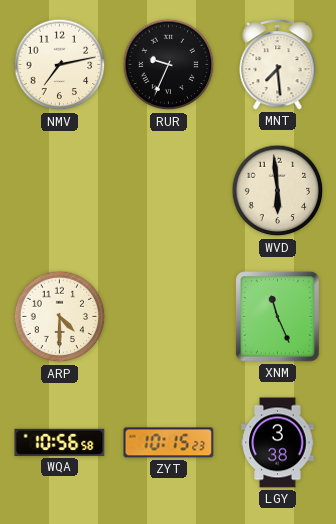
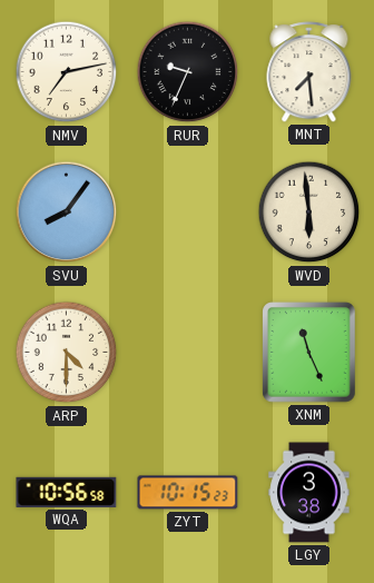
SVU: none -> 8:06
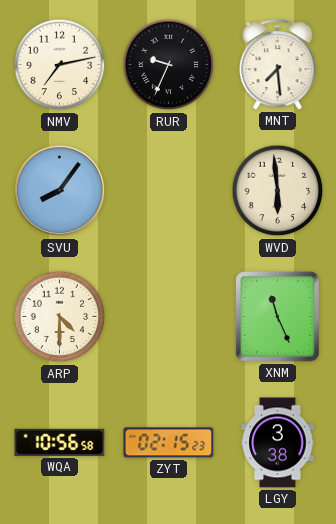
ZYT: 10:15 -> 02:15
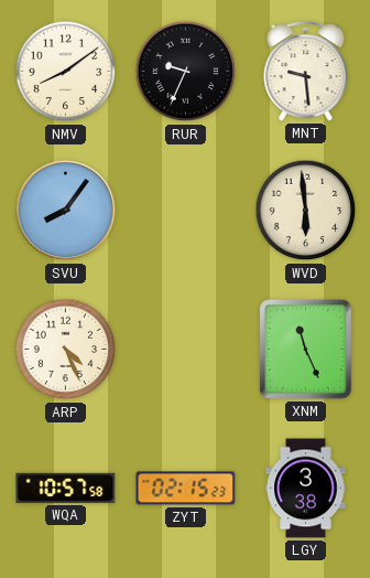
NMV: 7:13 -> 8:09
MNT: 7:29 -> 9:29
ARP: 4:30 -> 4:26
WQA: 10:56 -> 10:57
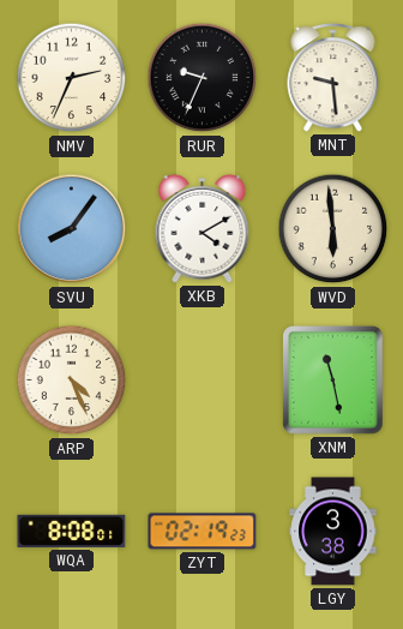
NMV: 8:09 -> 2:34
XKB: none -> 4:10
XNM: 11:26 -> 11:28
WQA: 10:57 -> 8:08
ZYT: 02:15 -> 02:19
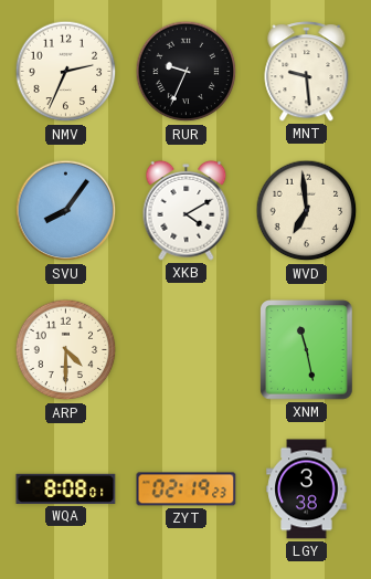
WVD: 5:59 -> 6:59
ARP: 4:26 -> 4:30
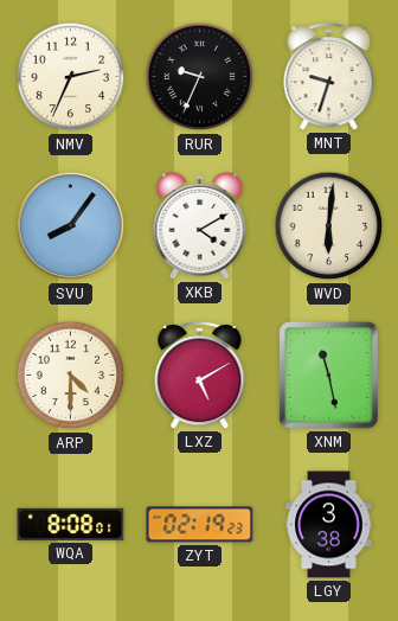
MNT: 9:29 -> 9:33
WVD: 6:59 -> 6:01
LXZ: none -> 5:10
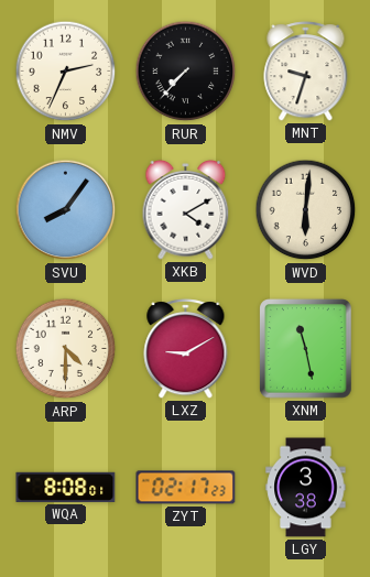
RUR: 9:34 -> 7:37
LXZ: 5:10 -> 9:10
ZYT: 02:19 -> 02:17
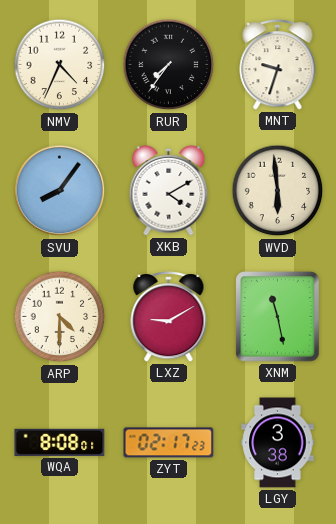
NMV: 2:34 -> 4:34
RUR: 7:37 -> 7:36
WVD: 6:01 -> 5:59
